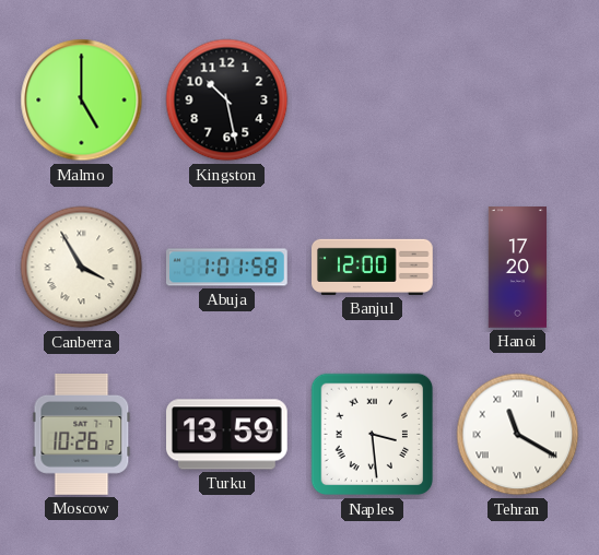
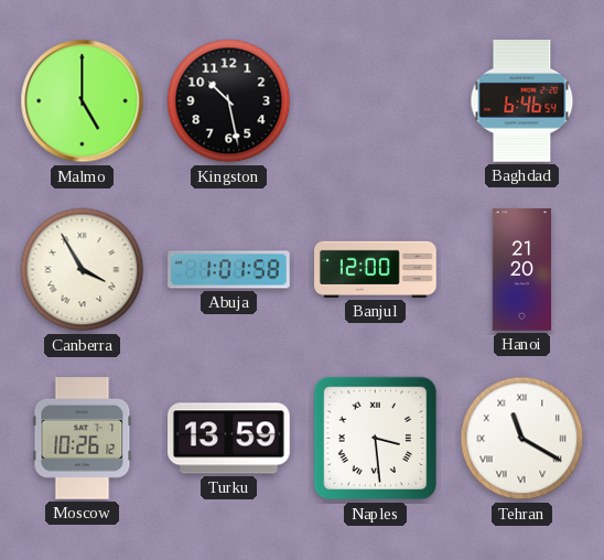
Baghdad: none -> 6:46
Hanoi: 17:20 -> 21:20
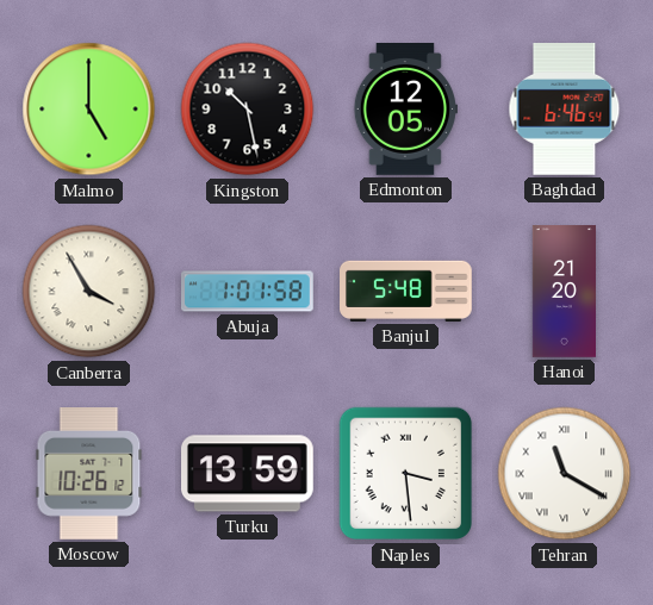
Edmonton: none -> 12:05
Banjul: 12:00 -> 5:48
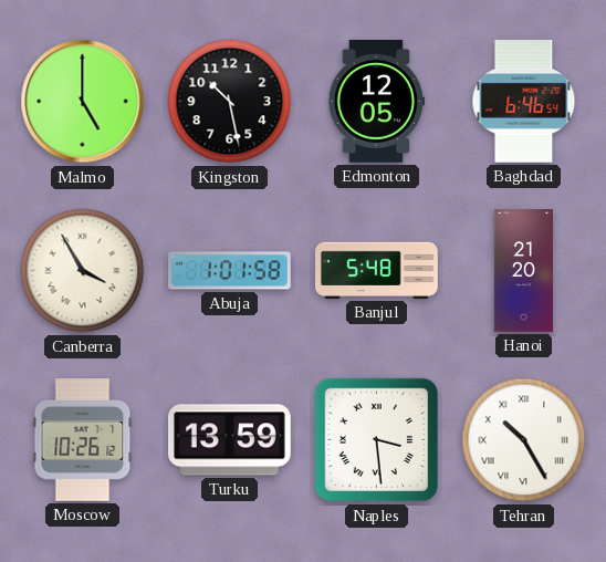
Tehran: 11:20 -> 10:25
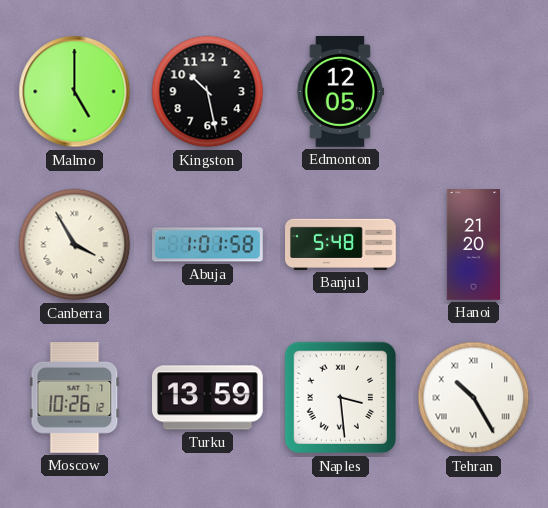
Baghdad: 6:46 -> none
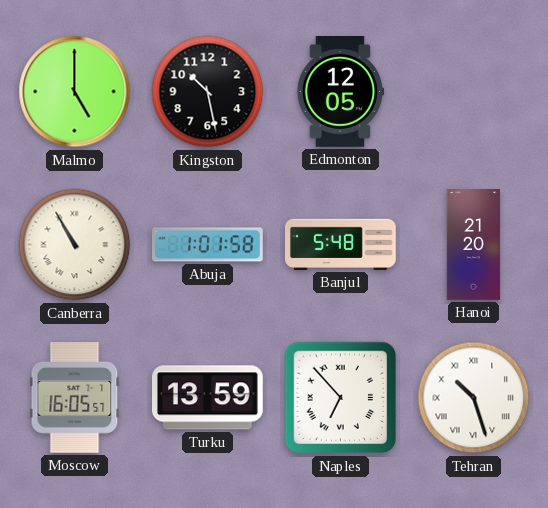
Canberra: 3:55 -> 10:55
Moscow: 10:26 -> 16:05
Naples: 3:29 -> 6:53
Tehran: 10:25 -> 10:27
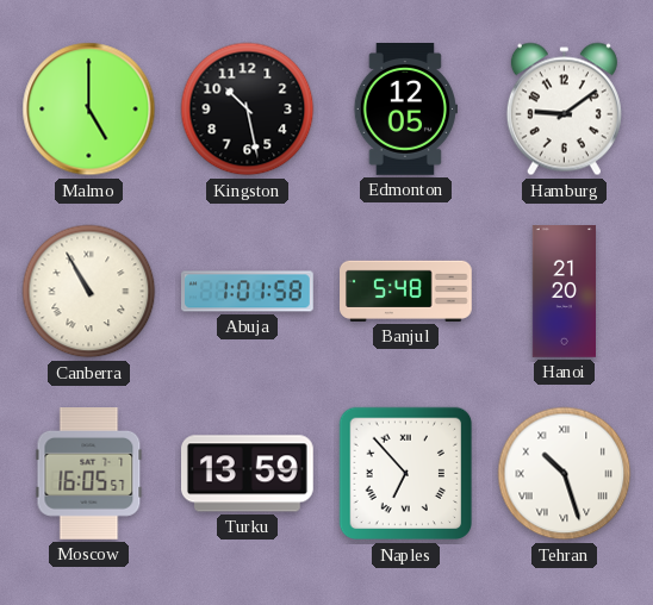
Hamburg: none -> 9:09
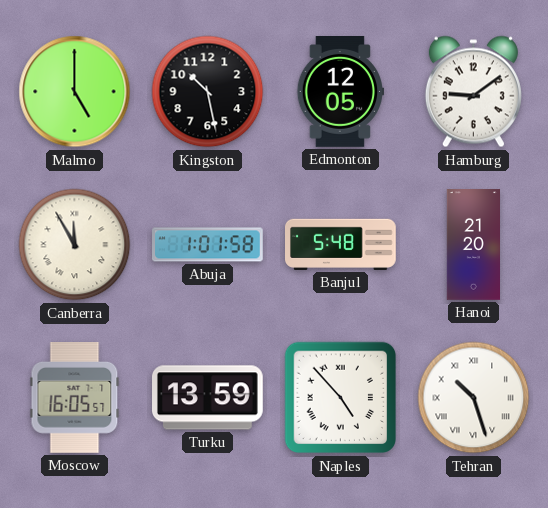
Canberra: 10:55 -> 11:55
Naples: 6:53 -> 4:53
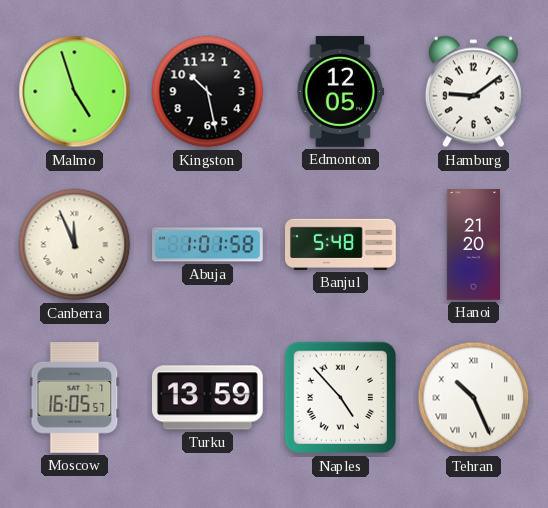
Malmo: 5:00 -> 4:57
Canberra: 11:55 -> 11:56
Tehran: 10:27 -> 10:26
